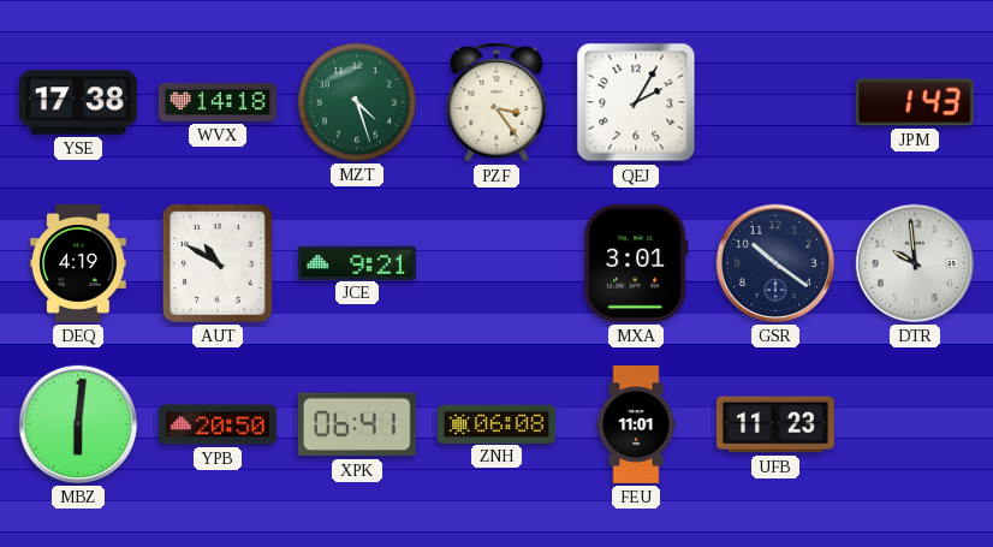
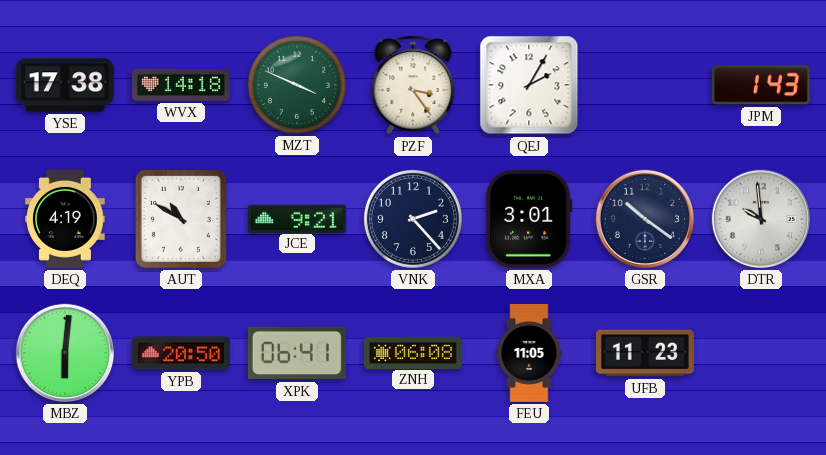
MZT: 4:27 -> 3:49
VNK: none -> 2:23
FEU: 11:01 -> 11:05
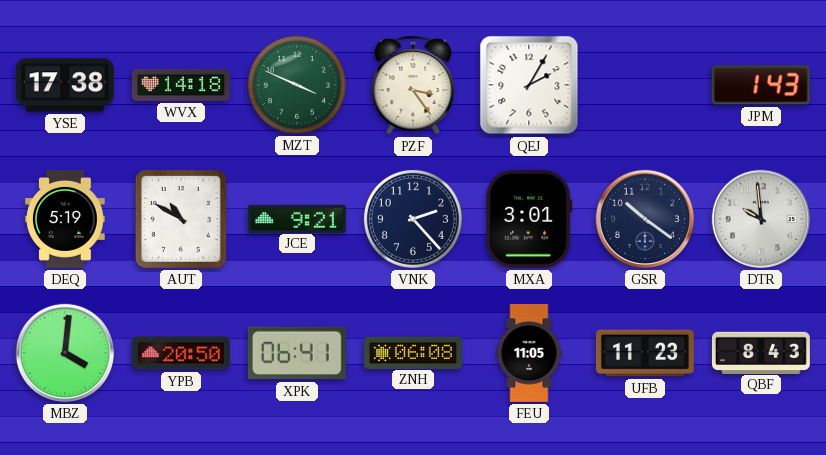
DEQ: 4:19 -> 5:19
MBZ: 6:01 -> 4:01
QBF: none -> 8:43
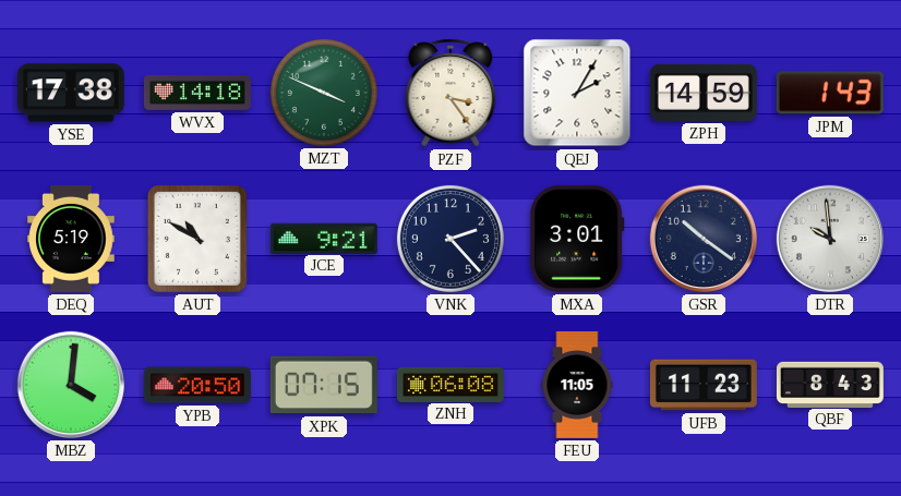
ZPH: none -> 14:59
XPK: 06:41 -> 07:15
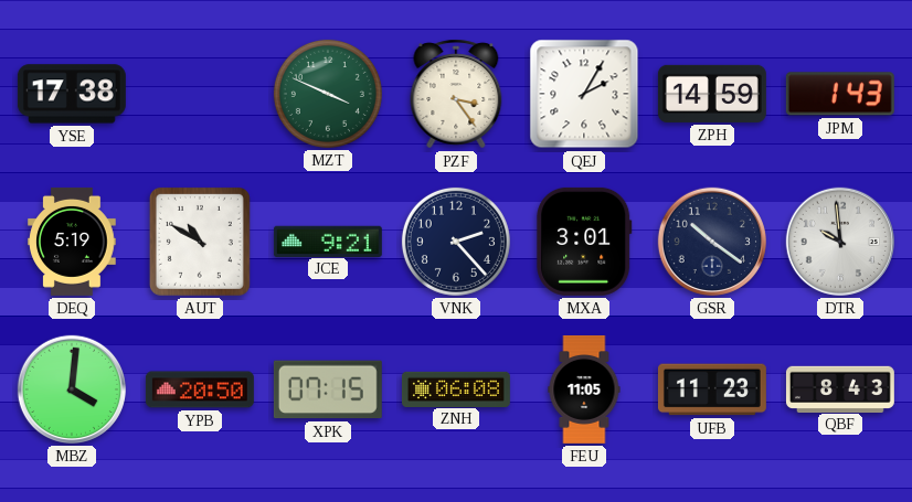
WVX: 14:18 -> none
